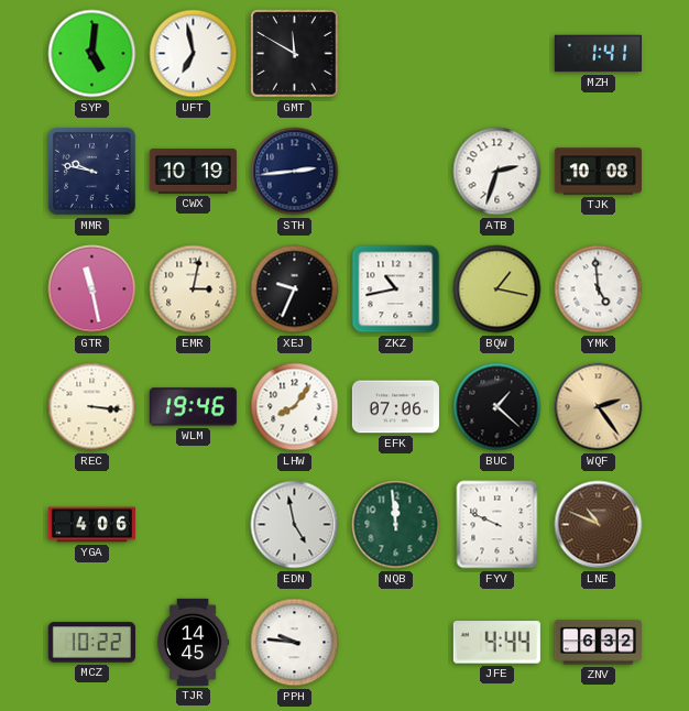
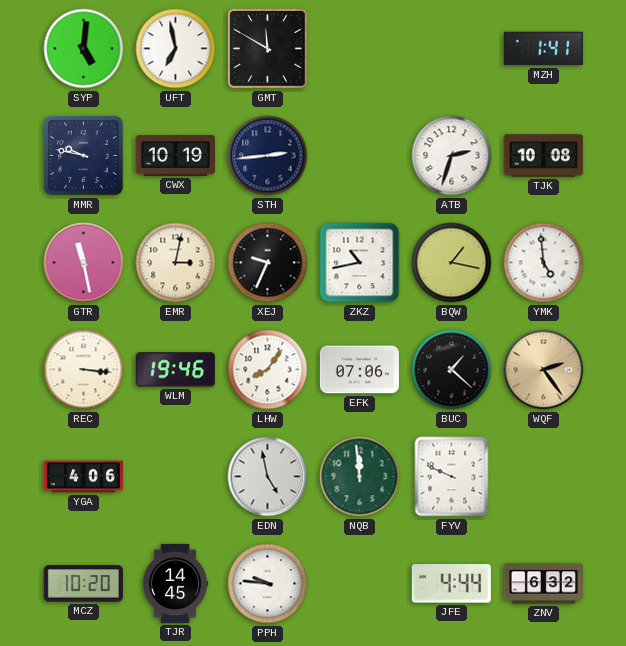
LNE: 10:49 -> none
MCZ: 10:22 -> 10:20
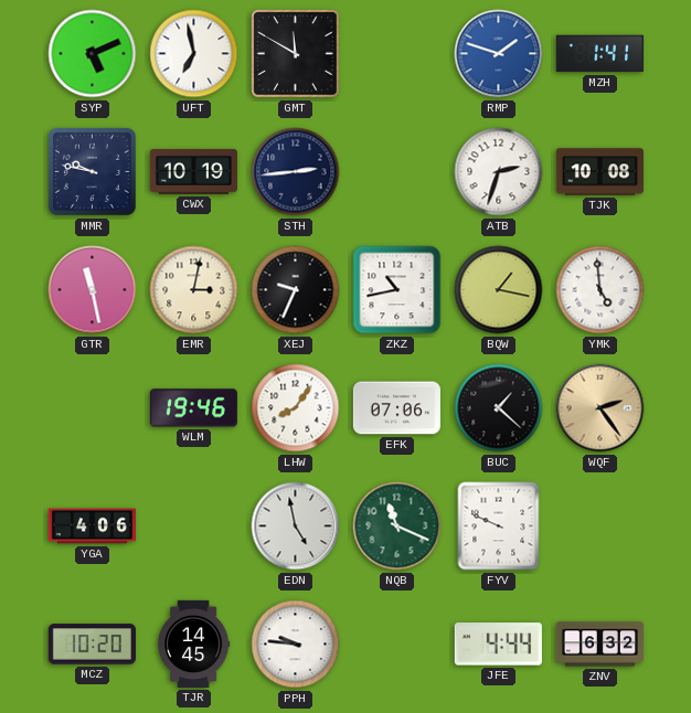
SYP: 5:01 -> 5:11
RMP: none -> 1:48
REC: 3:16 -> none
NQB: 11:59 -> 11:19
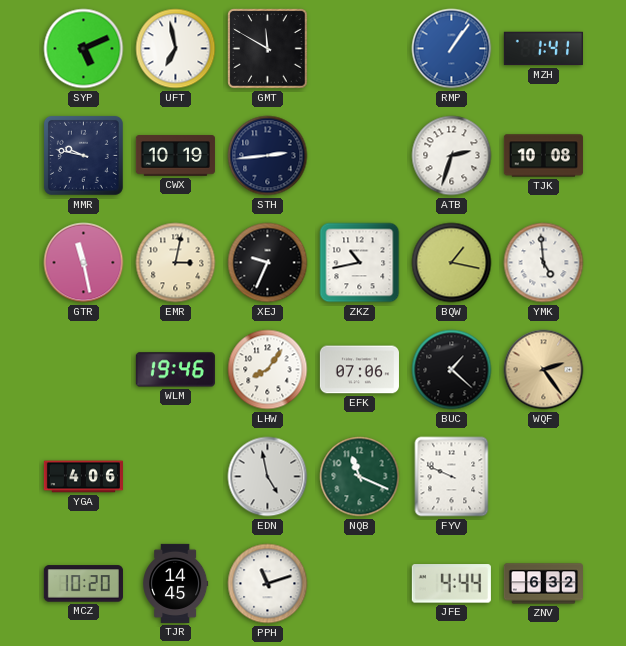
RMP: 1:48 -> 1:06
PPH: 9:46 -> 11:12
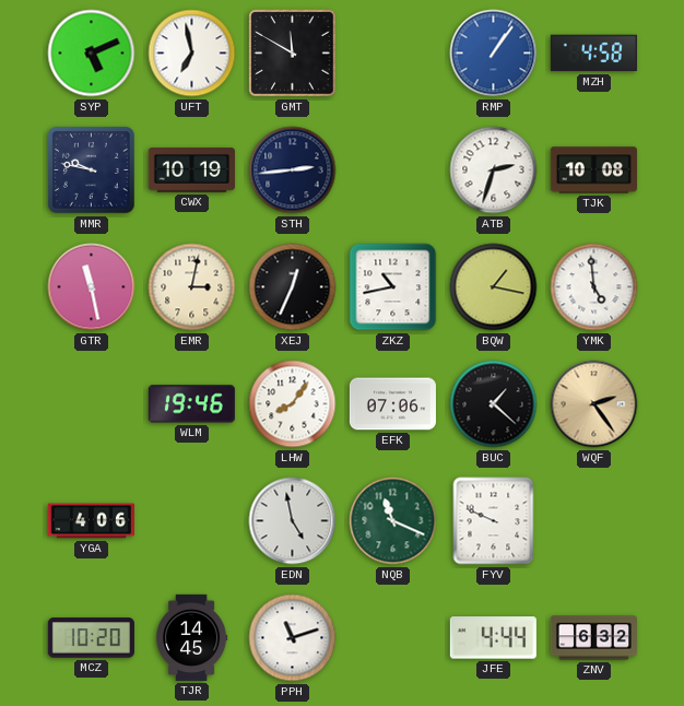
MZH: 1:41 -> 4:58
XEJ: 9:34 -> 12:34
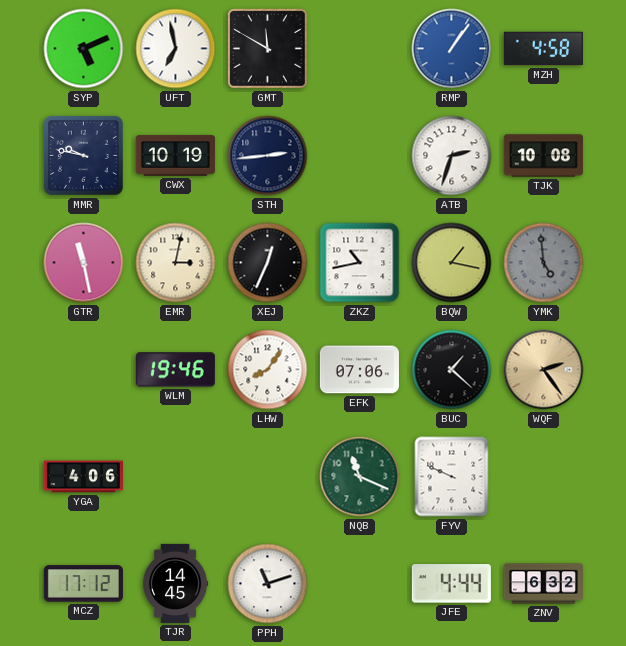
YMK dial: white -> grey
EDN: 4:58 -> none
MCZ: 10:20 -> 17:12
